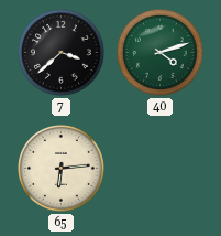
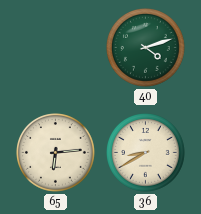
7: 3:38 -> none
36: none -> 8:40
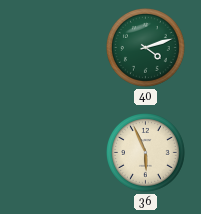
65: 6:14 -> none
36: 8:40 -> 5:56
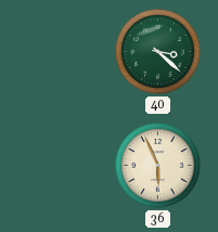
40: 4:12 -> 3:22
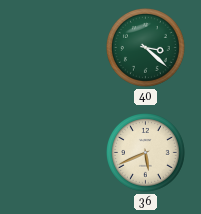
36: 5:56 -> 5:41
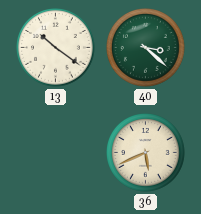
13: none -> 10:21
